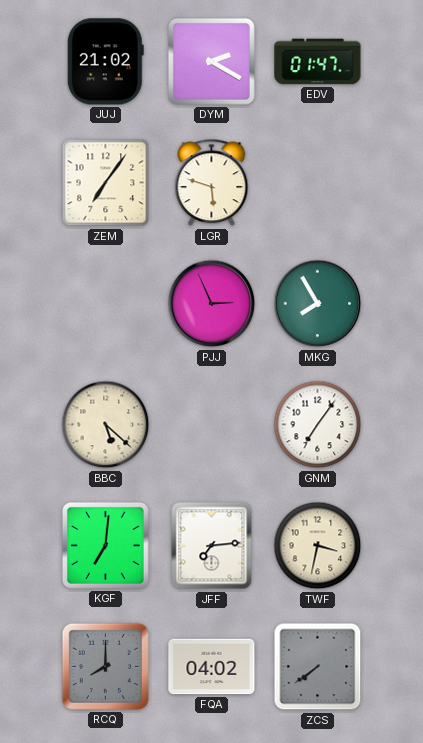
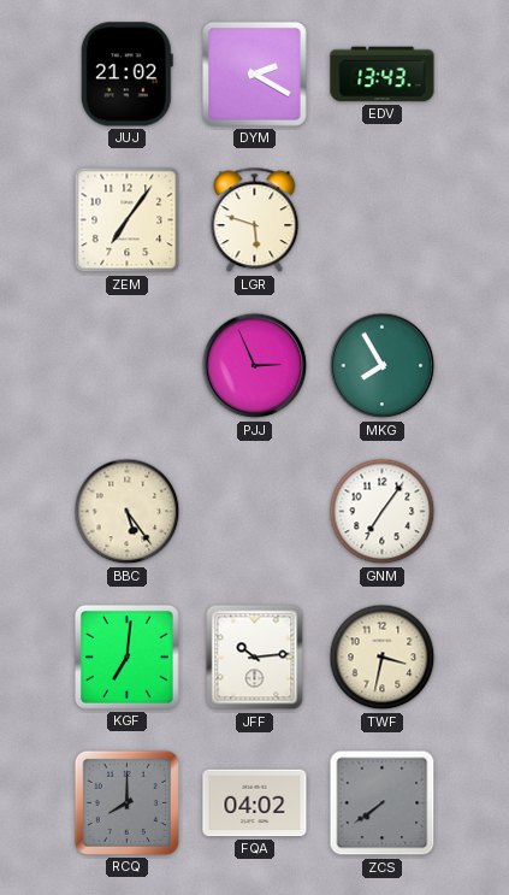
EDV: 01:47 -> 13:43
BBC: 5:22 -> 5:24
JFF: 7:14 -> 10:14
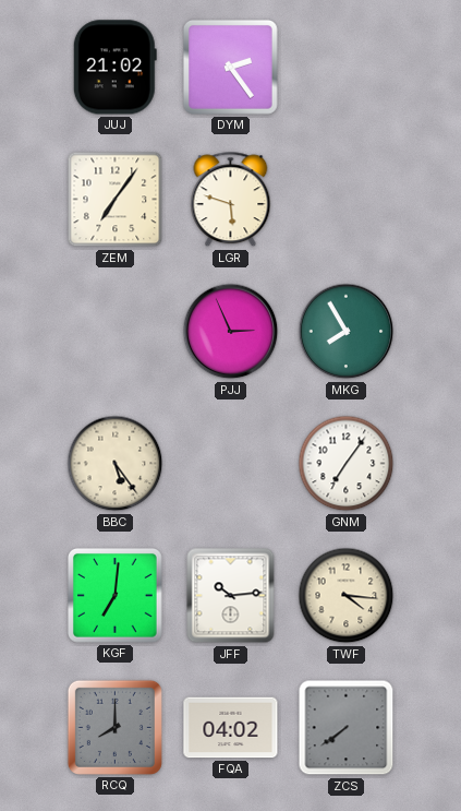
DYM: 2:20 -> 2:24
EDV: 13:43 -> none
TWF: 3:32 -> 4:16
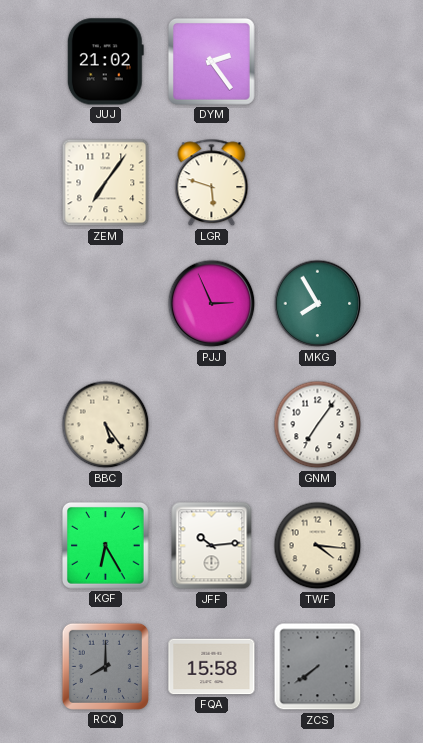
KGF: 7:01 -> 6:25
FQA: 04:02 -> 15:58
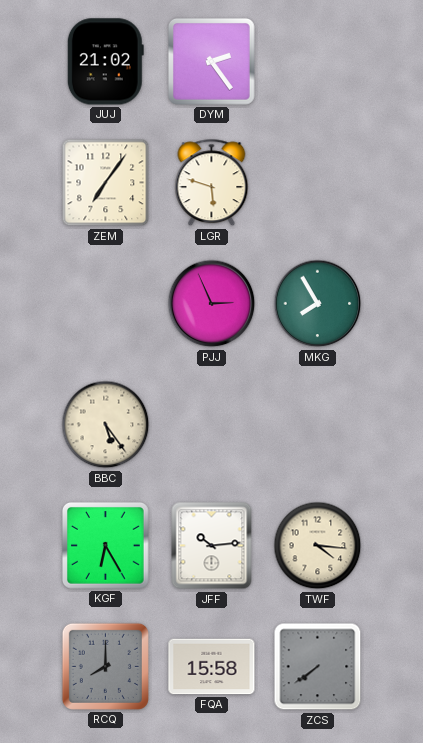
GNM: 7:06 -> none
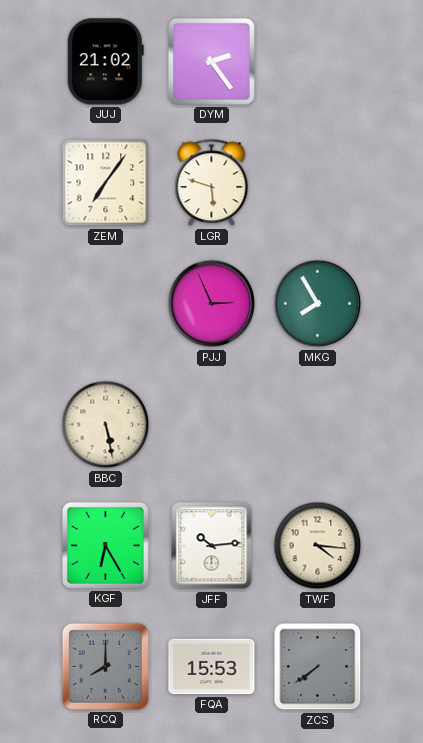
BBC: 5:24 -> 5:28
FQA: 15:58 -> 15:53
